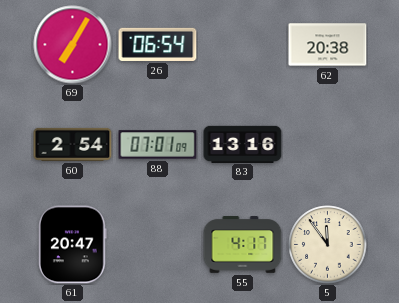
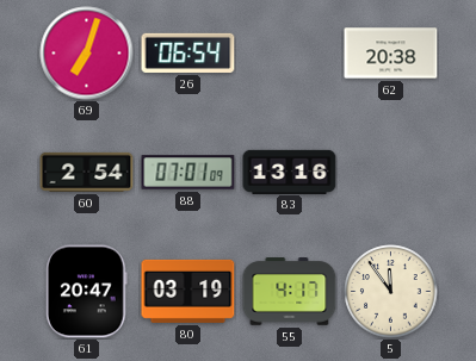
69: 7:05 -> 7:03
80: none -> 03:19
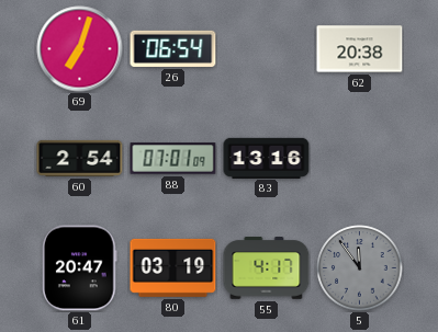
5 dial: cream -> grey
